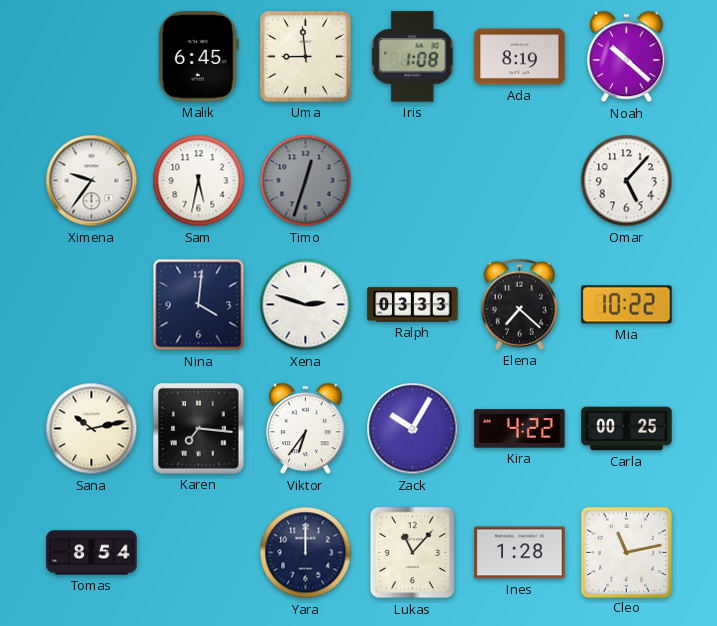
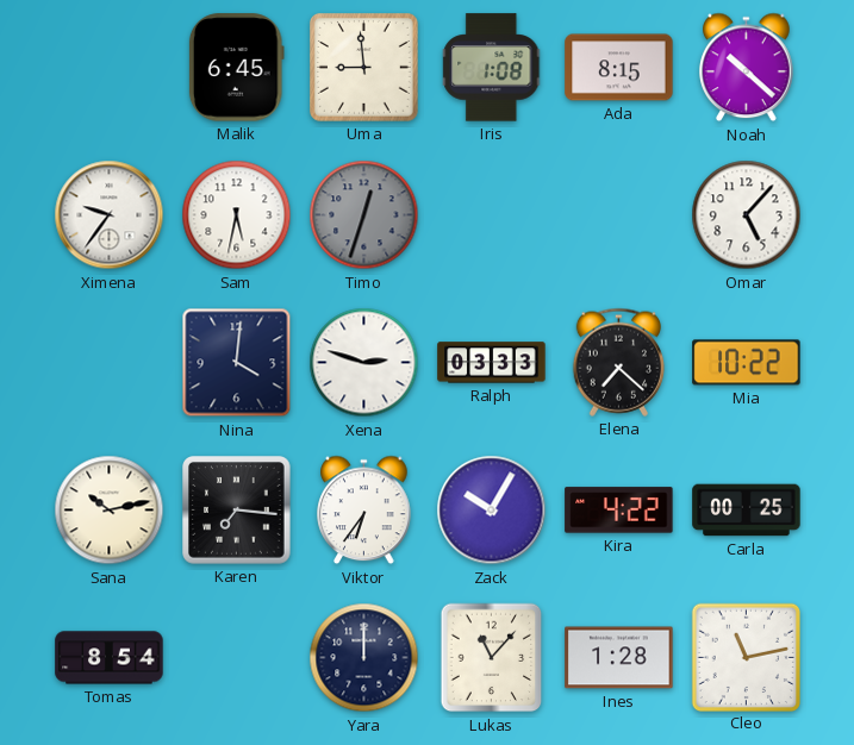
Ada: 8:19 -> 8:15
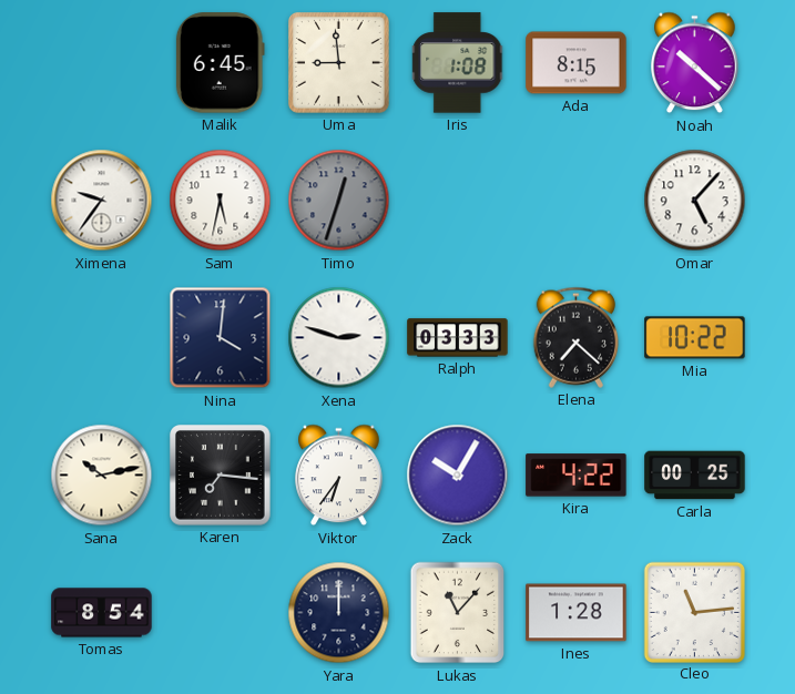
Cleo: 11:13 -> 11:14
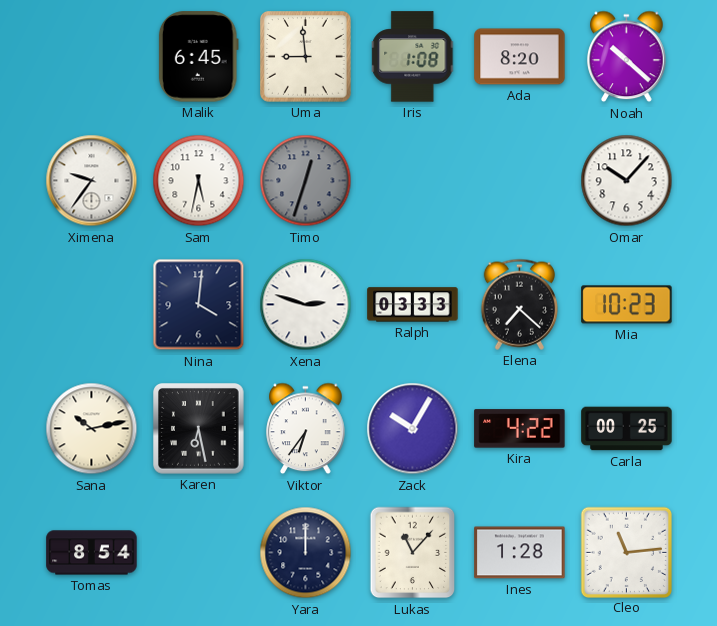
Ada: 8:15 -> 8:20
Omar: 5:07 -> 10:07
Mia: 10:22 -> 10:23
Karen: 7:16 -> 6:28
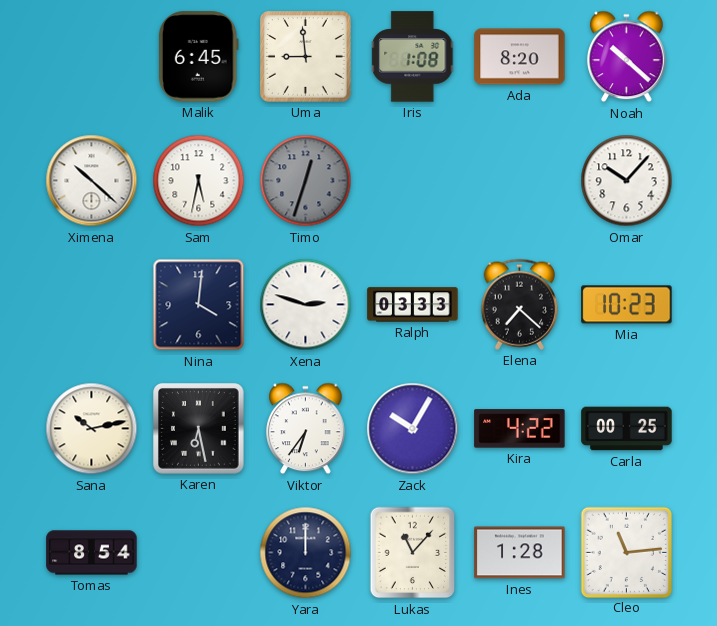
Ximena: 9:36 -> 10:22
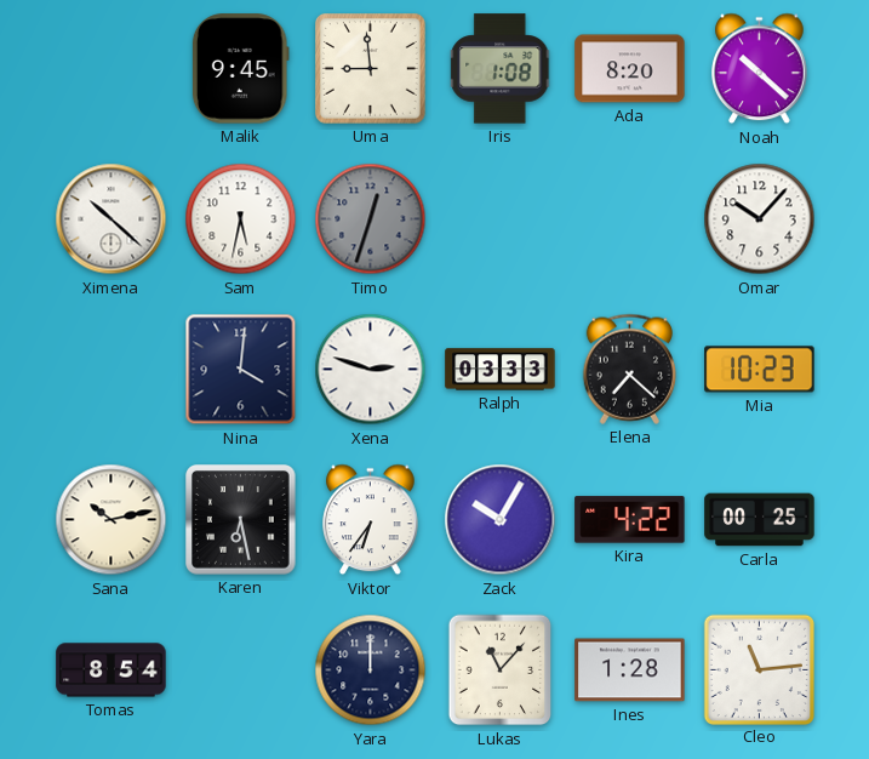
Malik: 6:45 -> 9:45
